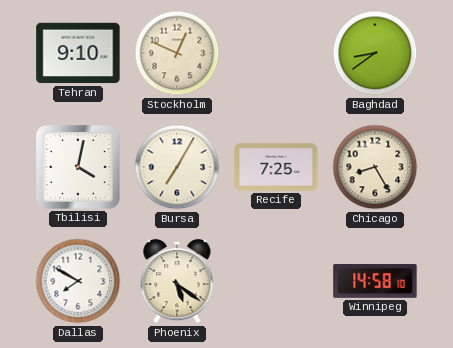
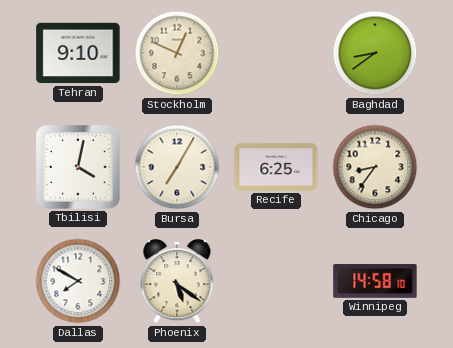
Recife: 7:25 -> 6:25
Chicago: 8:25 -> 8:36
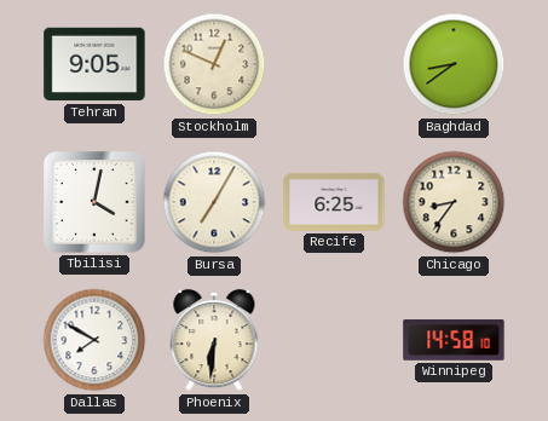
Tehran: 9:10 -> 9:05
Phoenix: 5:21 -> 6:31
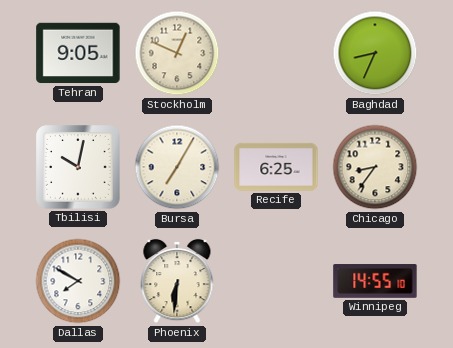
Baghdad: 8:39 -> 8:34
Tbilisi: 4:02 -> 10:02
Winnipeg: 14:58 -> 14:55
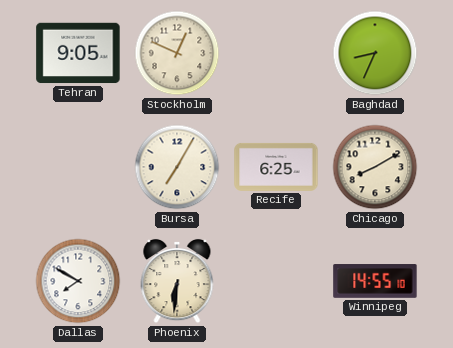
Tbilisi: 10:02 -> none
Chicago: 8:36 -> 8:10
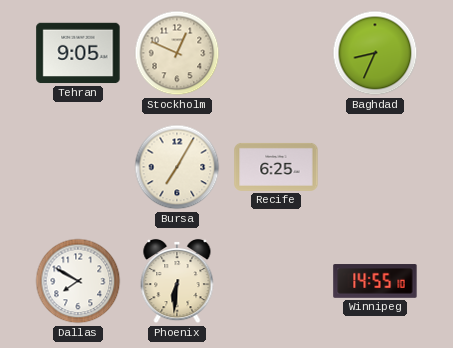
Chicago: 8:10 -> none
